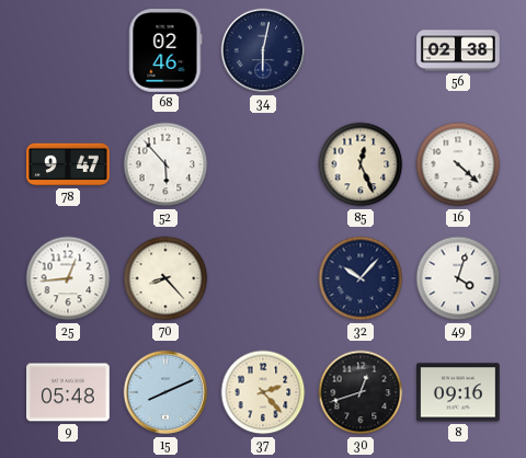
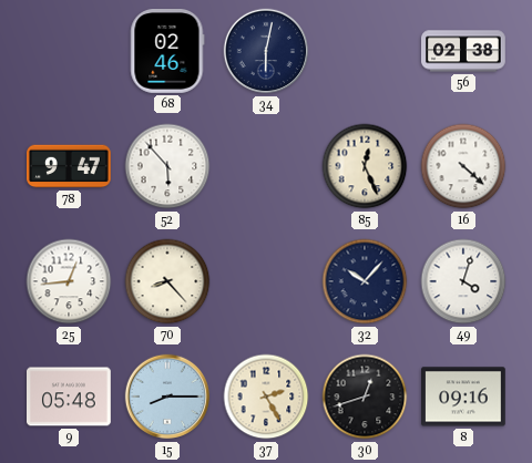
15: 8:11 -> 8:15
37: 2:23 -> 2:25
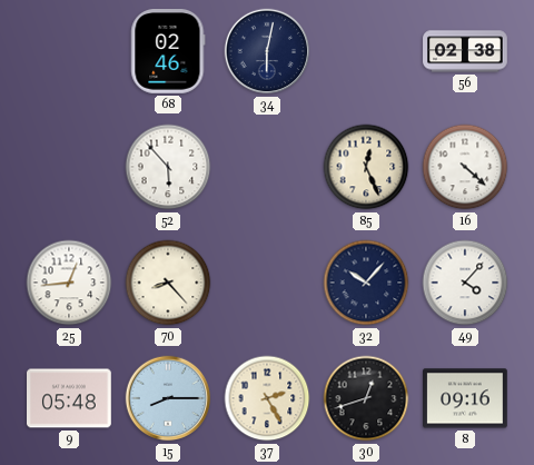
78: 9:47 -> none
49: 4:03 -> 4:07
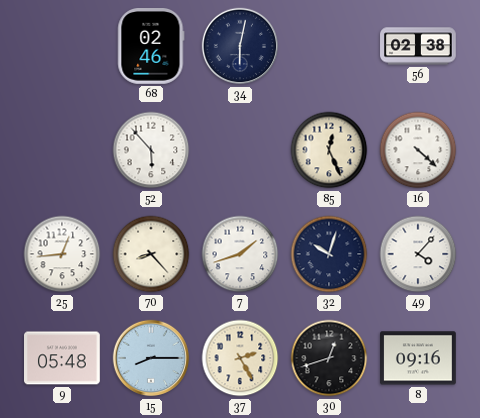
7: none -> 1:42
32: 10:07 -> 10:03
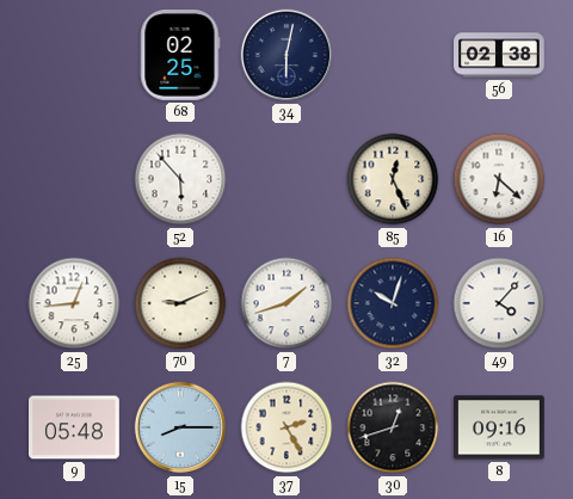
68: 02:46 -> 02:25
16: 4:22 -> 6:22
70: 8:23 -> 9:11
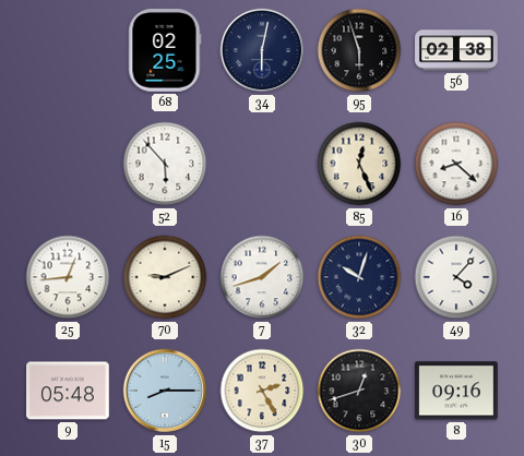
95: none -> 5:57
16: 6:22 -> 8:22
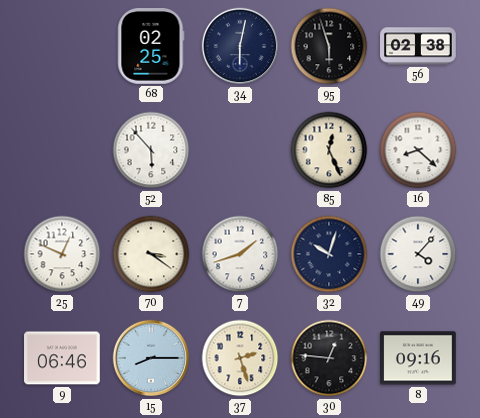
25: 12:44 -> 12:49
70: 9:11 -> 3:21
9: 05:48 -> 06:46
37: 2:25 -> 2:27
30: 12:42 -> 12:46
